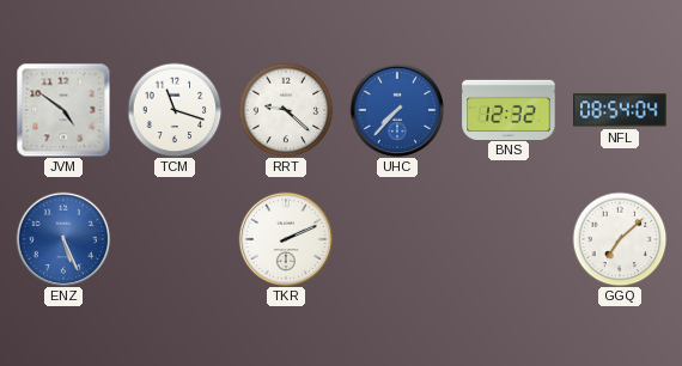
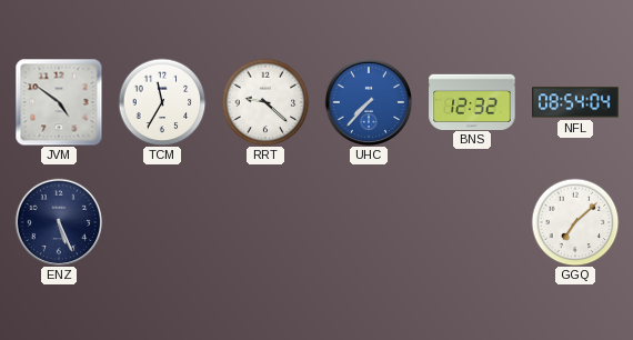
TCM: 11:18 -> 11:35
ENZ dial: blue -> navy
TKR: 2:11 -> none
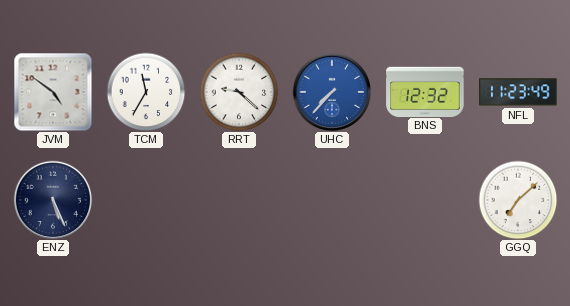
NFL: 08:54 -> 11:23
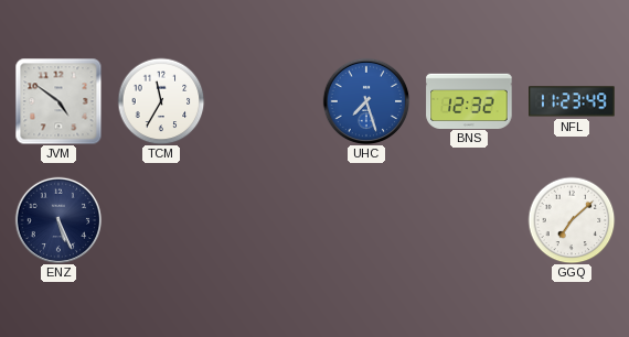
RRT: 9:22 -> none
UHC: 7:37 -> 7:27
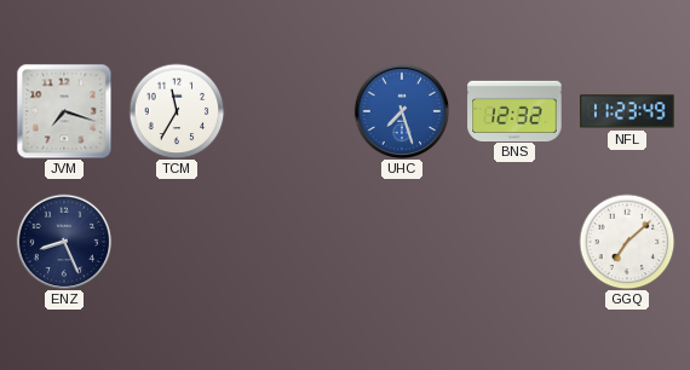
JVM: 4:51 -> 7:18
ENZ: 5:26 -> 8:26
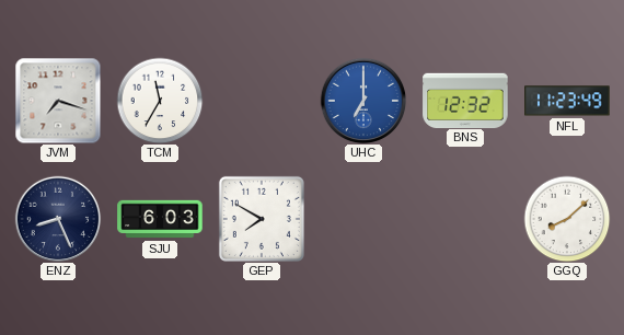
UHC: 7:27 -> 7:00
SJU: none -> 6:03
GEP: none -> 7:50
GGQ: 7:08 -> 8:08
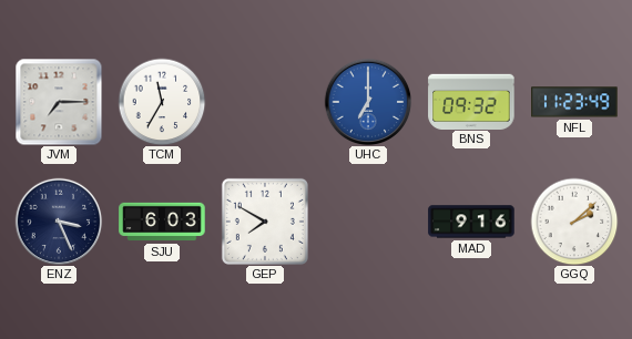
JVM: 7:18 -> 7:15
BNS: 12:32 -> 09:32
ENZ: 8:26 -> 3:26
MAD: none -> 9:16
GGQ: 8:08 -> 2:08
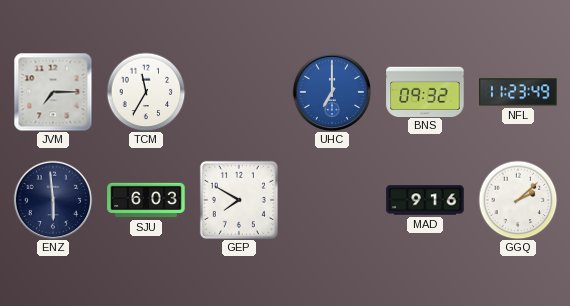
ENZ: 3:26 -> 5:59
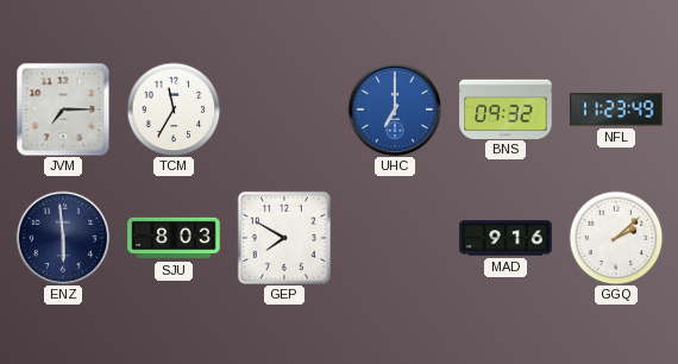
SJU: 6:03 -> 8:03
